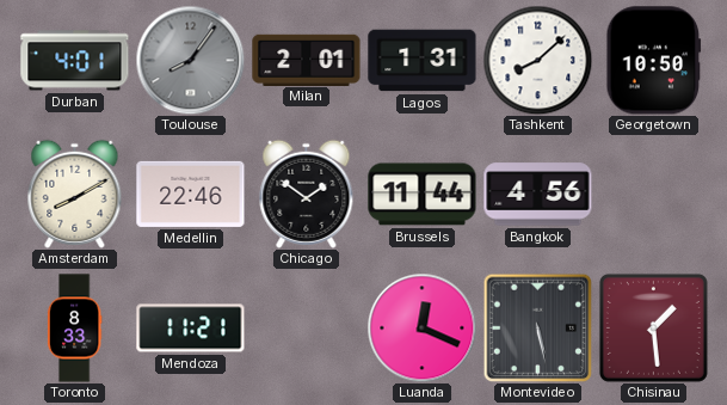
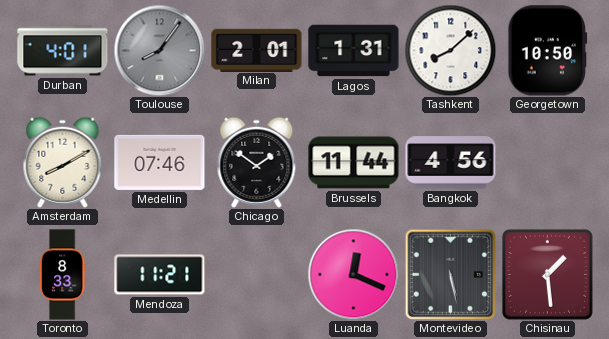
Medellin: 22:46 -> 07:46
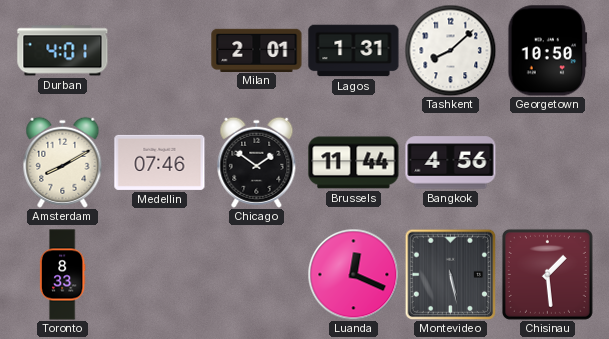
Toulouse: 8:06 -> none
Mendoza: 11:21 -> none
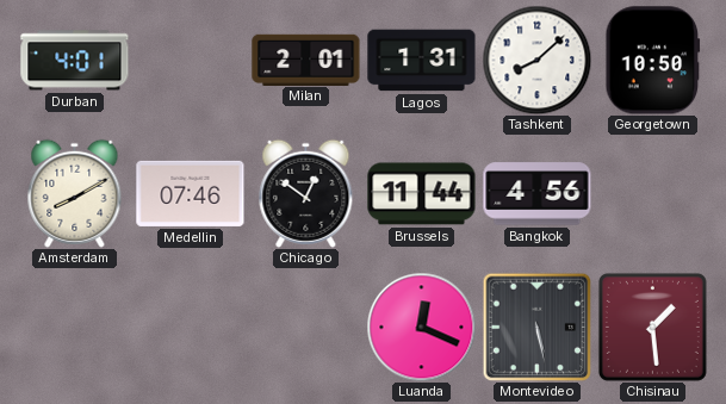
Chicago: 1:51 -> 12:51
Toronto: 8:33 -> none
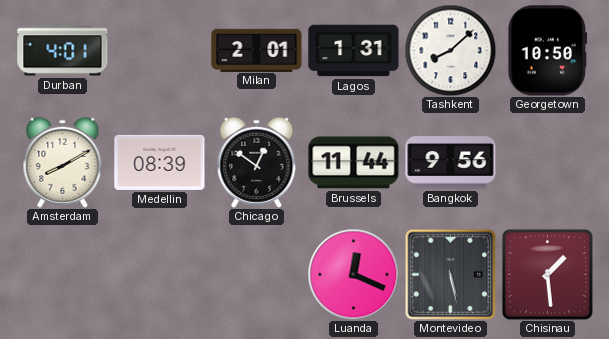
Medellin: 07:46 -> 08:39
Bangkok: 4:56 -> 9:56
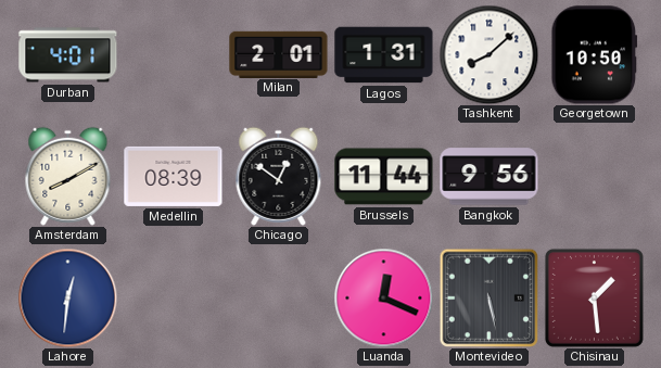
Lahore: none -> 12:31
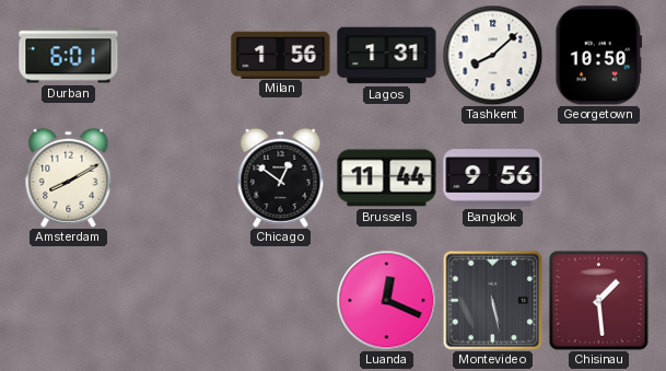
Durban: 4:01 -> 6:01
Milan: 2:01 -> 1:56
Medellin: 08:39 -> none
Lahore: 12:31 -> none
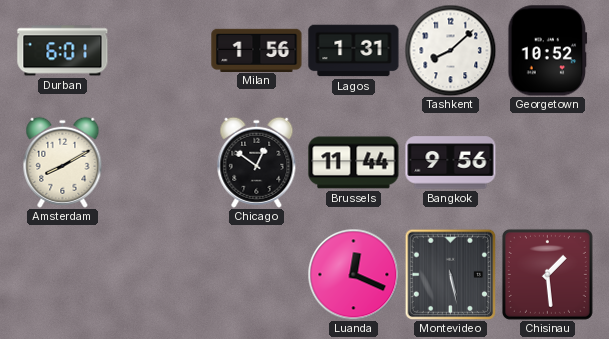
Georgetown: 10:50 -> 10:52
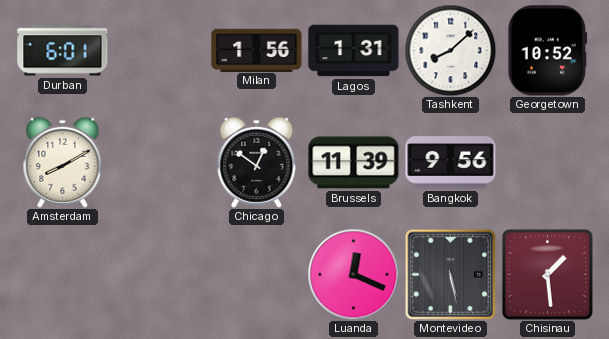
Brussels: 11:44 -> 11:39
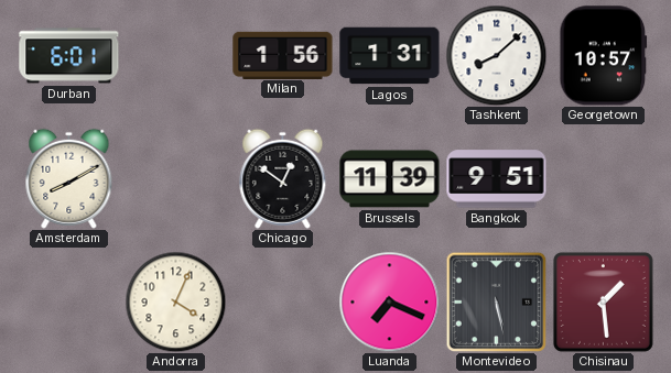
Georgetown: 10:52 -> 10:57
Bangkok: 9:56 -> 9:51
Andorra: none -> 4:04
Luanda: 12:19 -> 7:19
